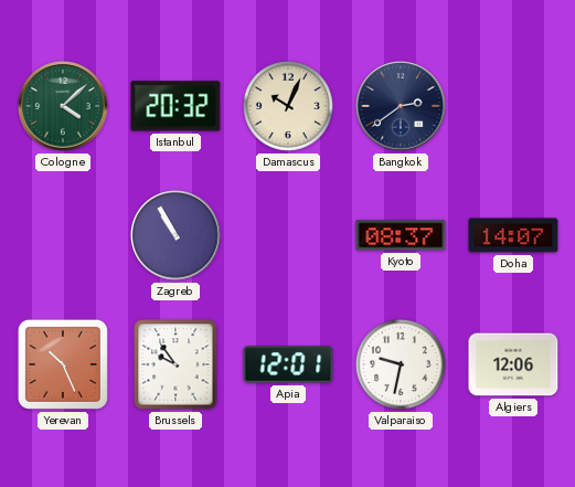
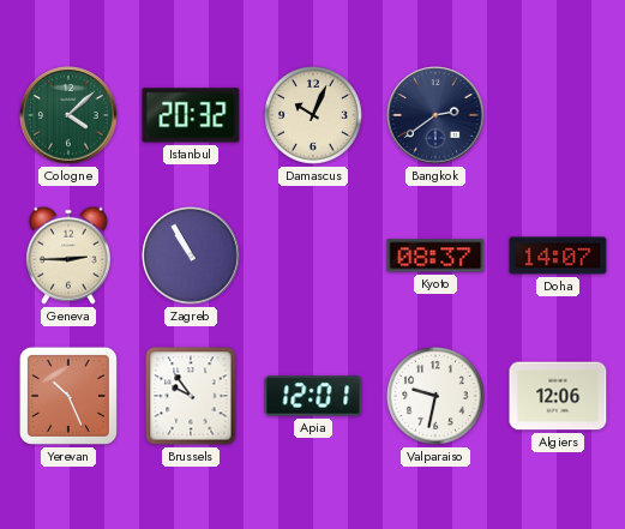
Geneva: none -> 2:45
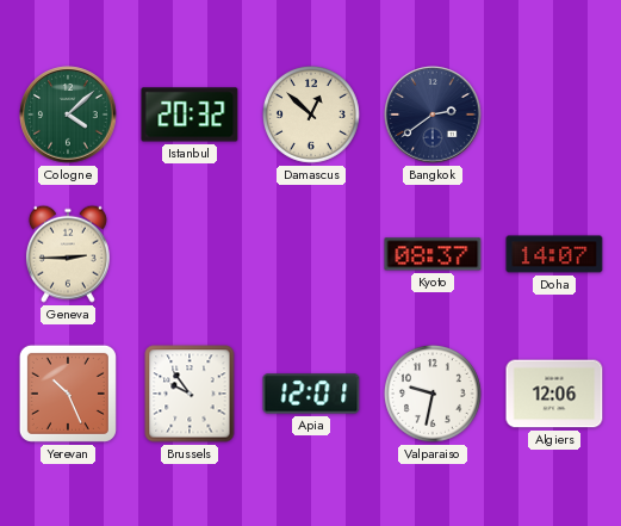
Damascus: 10:04 -> 12:52
Zagreb: 10:55 -> none
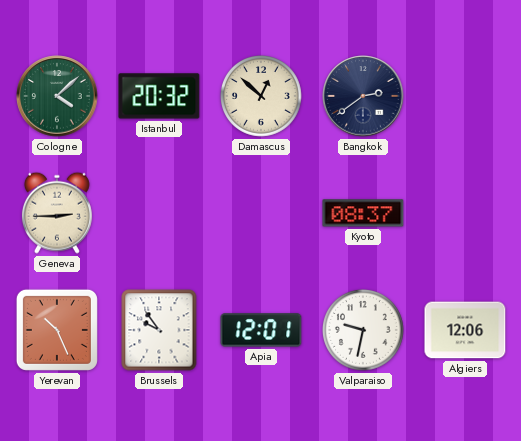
Doha: 14:07 -> none
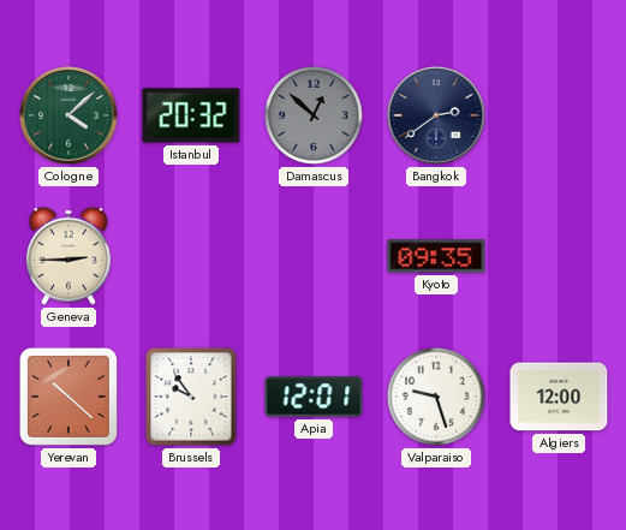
Damascus dial: cream -> grey
Kyoto: 08:37 -> 09:35
Yerevan: 10:26 -> 10:22
Valparaiso: 9:32 -> 9:27
Algiers: 12:06 -> 12:00
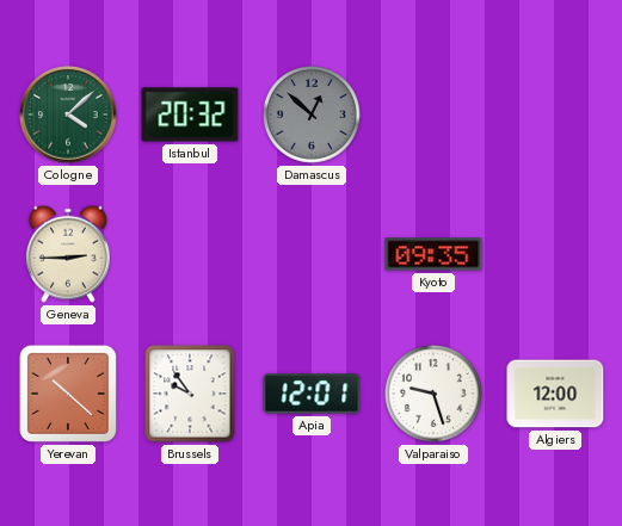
Bangkok: 2:39 -> none
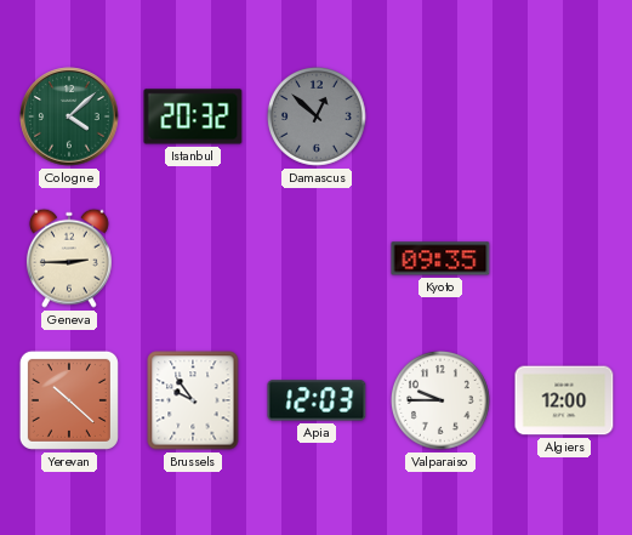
Apia: 12:01 -> 12:03
Valparaiso: 9:27 -> 9:45
